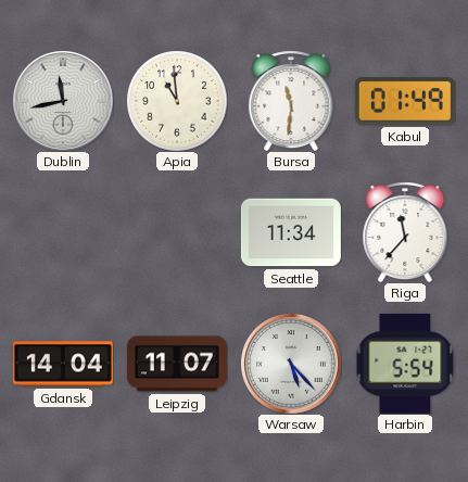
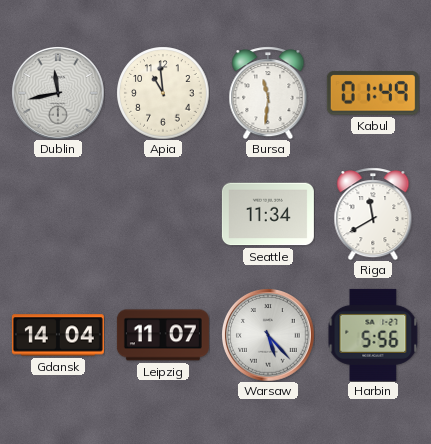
Riga: 11:37 -> 11:40
Harbin: 5:54 -> 5:56
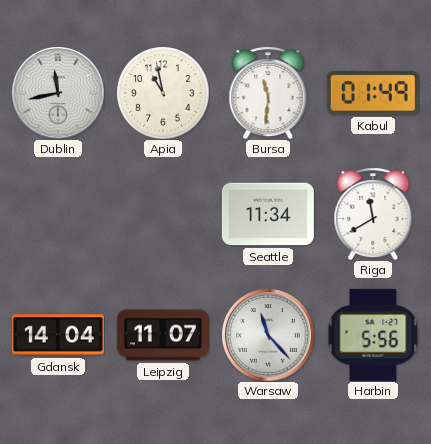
Apia: 10:59 -> 10:58
Warsaw: 5:23 -> 11:23
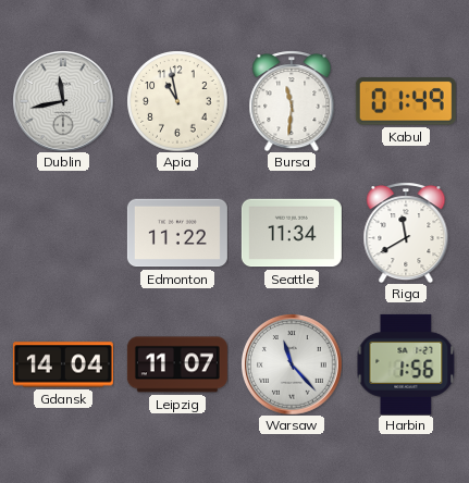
Edmonton: none -> 11:22
Harbin: 5:56 -> 1:56
